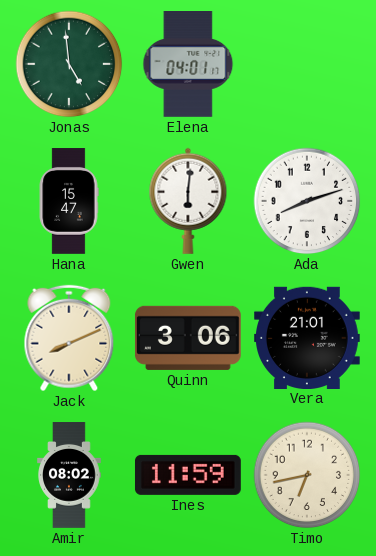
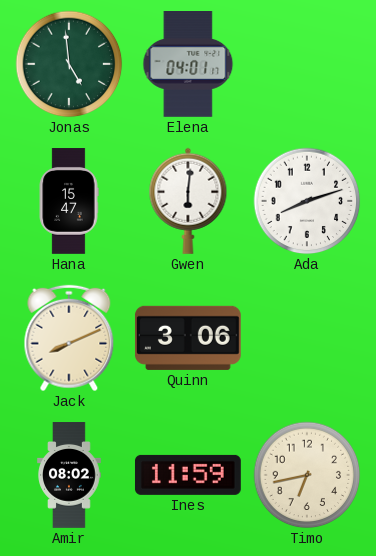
Vera: 21:01 -> none
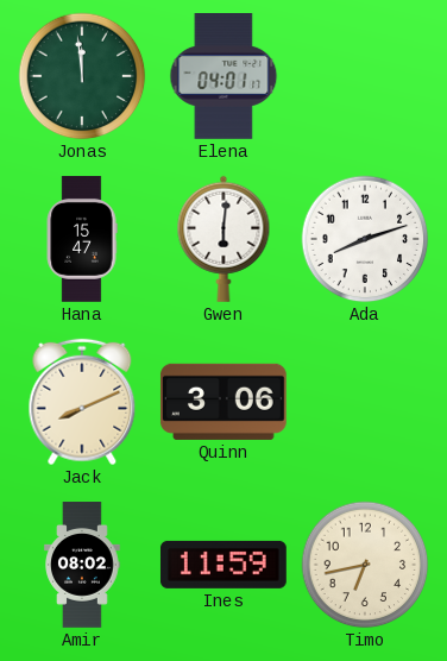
Jonas: 4:59 -> 11:59
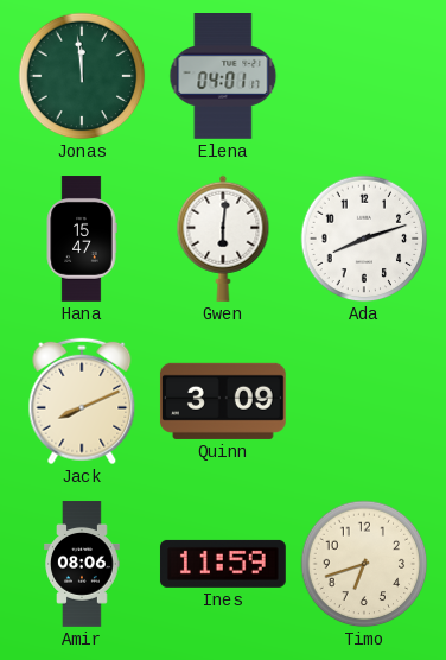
Quinn: 3:06 -> 3:09
Amir: 08:02 -> 08:06
Timo: 6:43 -> 6:42
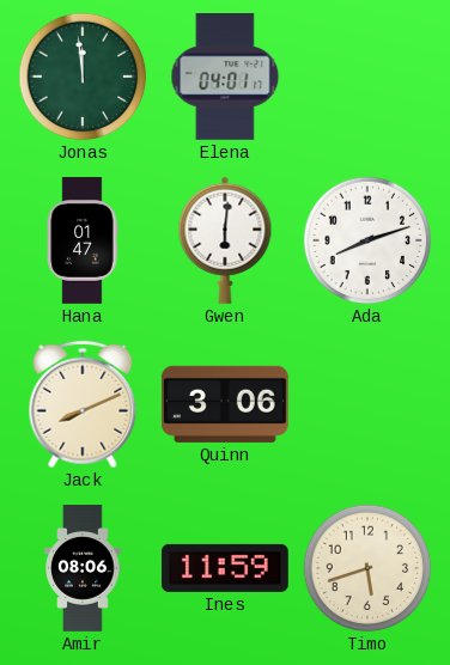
Hana: 15:47 -> 01:47
Quinn: 3:09 -> 3:06
Timo: 6:42 -> 5:42
